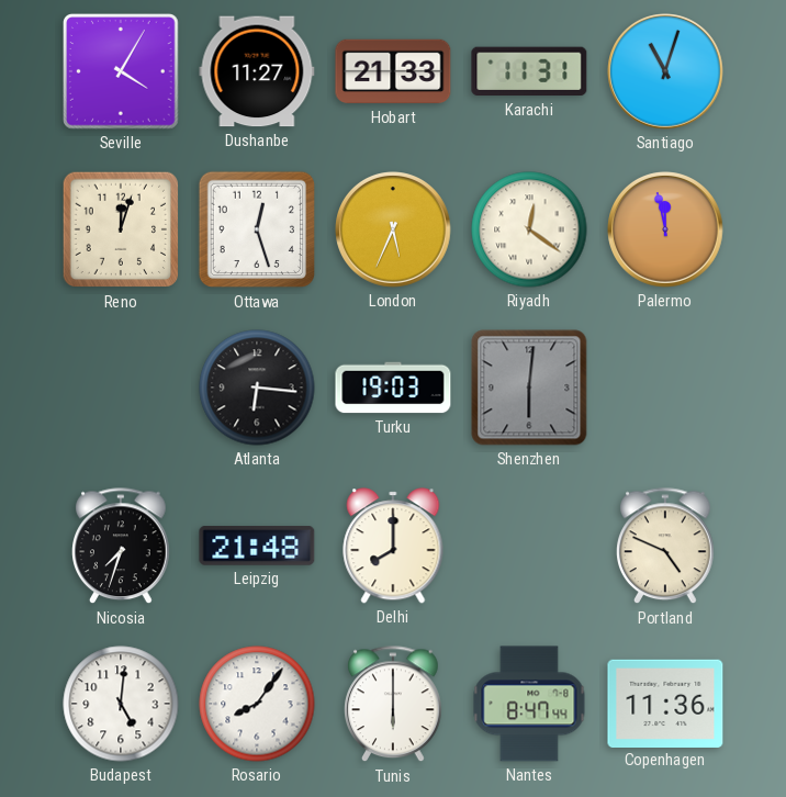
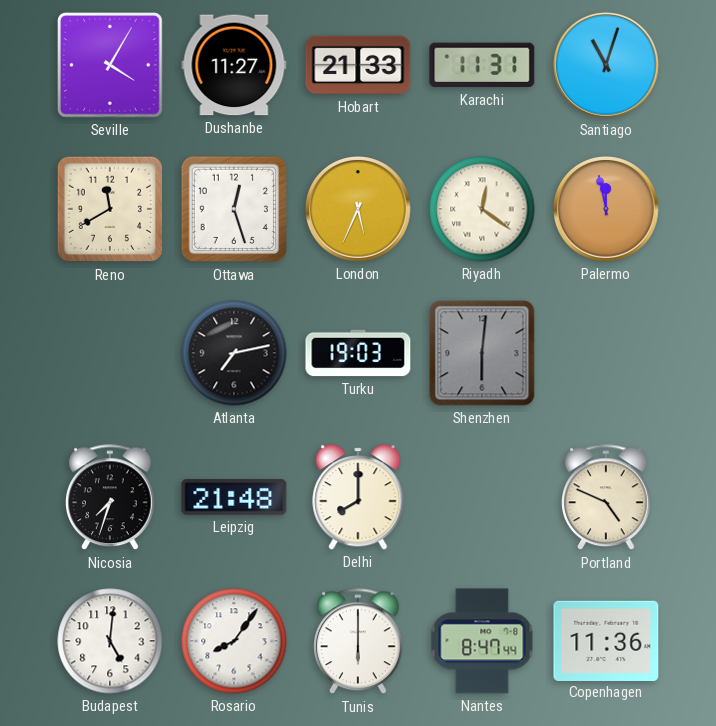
Reno: 12:03 -> 11:40
Atlanta: 6:16 -> 7:13
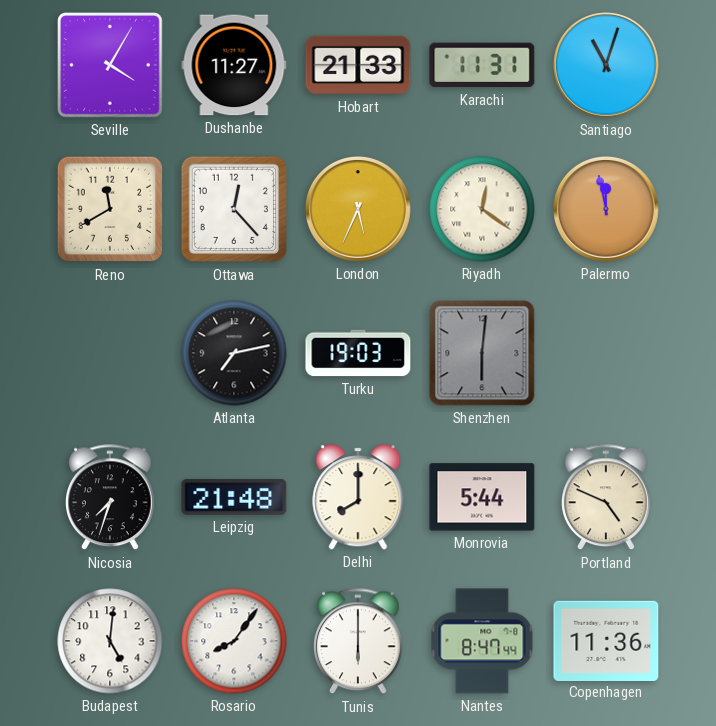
Ottawa: 12:27 -> 12:23
Monrovia: none -> 5:44
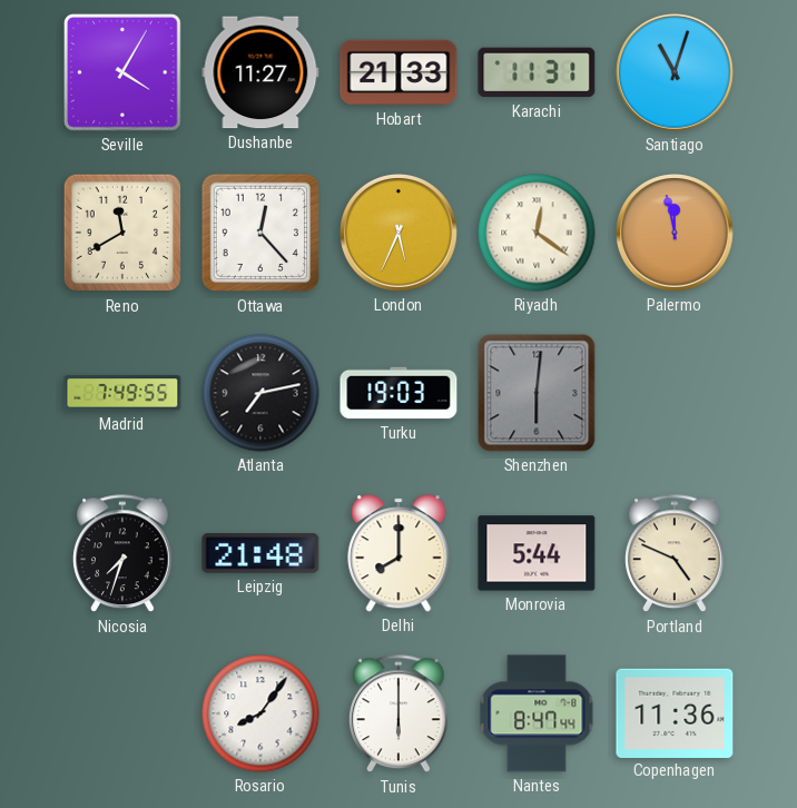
Madrid: none -> 7:49
Budapest: 5:01 -> none
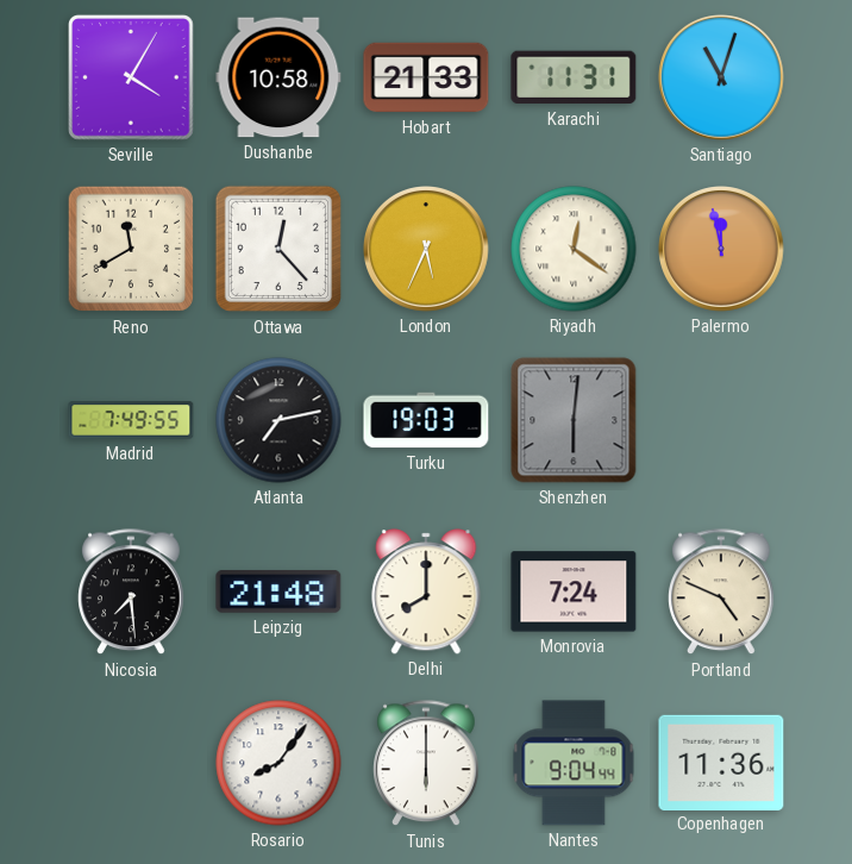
Dushanbe: 11:27 -> 10:58
Nicosia: 7:33 -> 7:29
Monrovia: 5:44 -> 7:24
Nantes: 8:47 -> 9:04
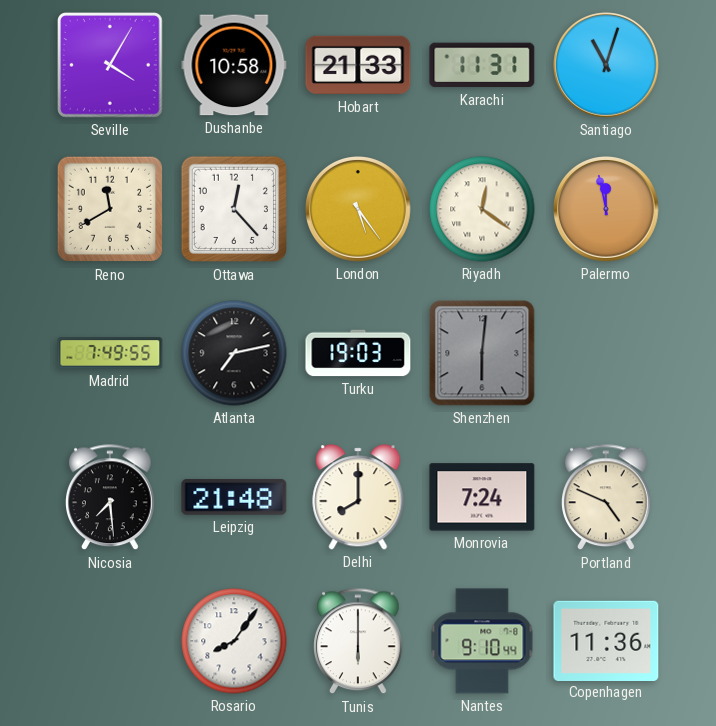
London: 5:34 -> 5:24
Nantes: 9:04 -> 9:10
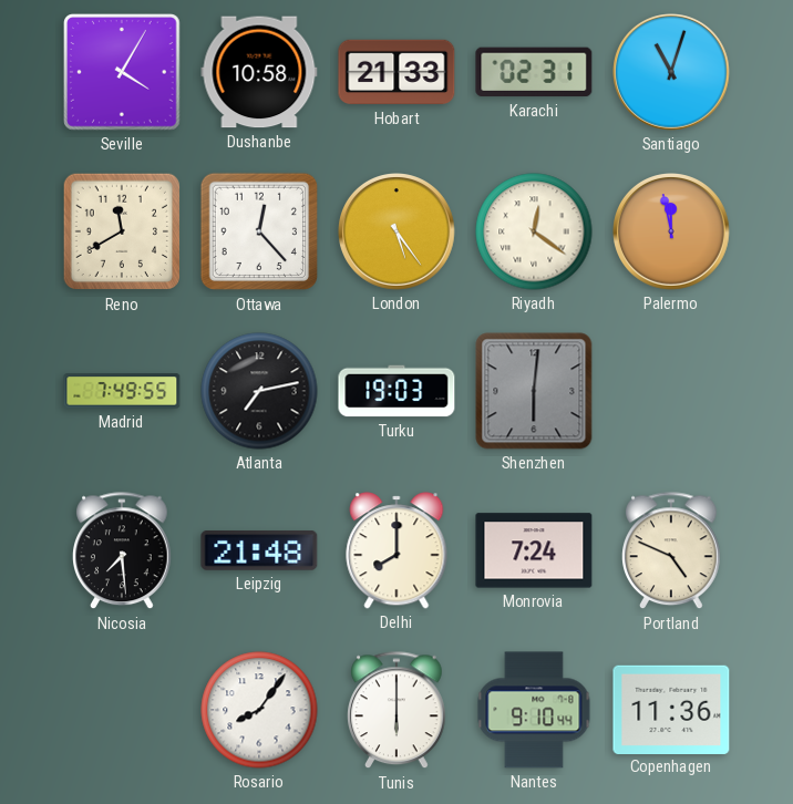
Karachi: 11:31 -> 02:31
